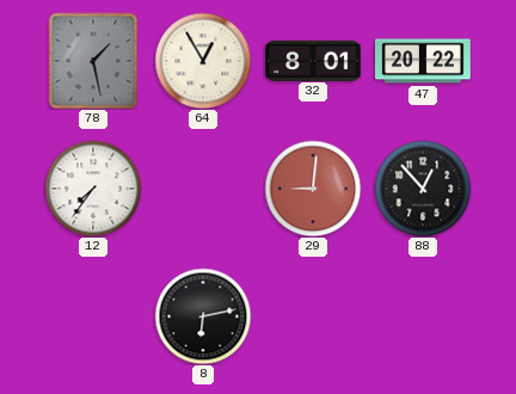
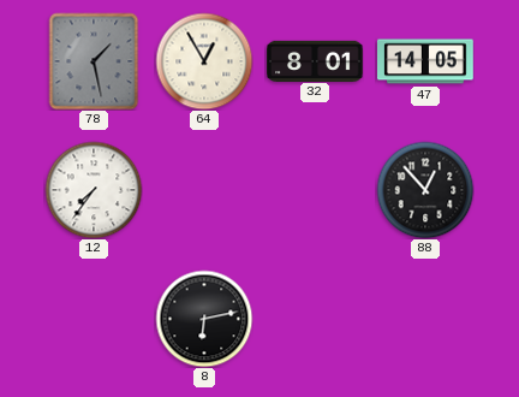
47: 20:22 -> 14:05
29: 9:01 -> none
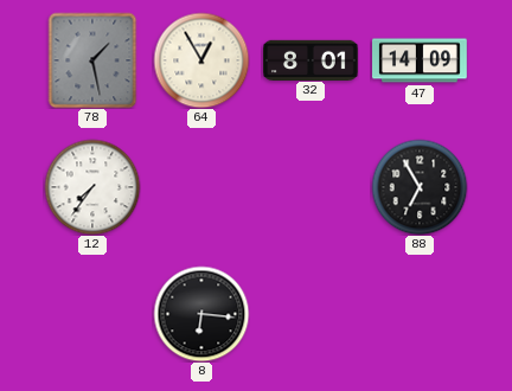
47: 14:05 -> 14:09
88: 12:53 -> 6:55
8: 6:13 -> 6:16
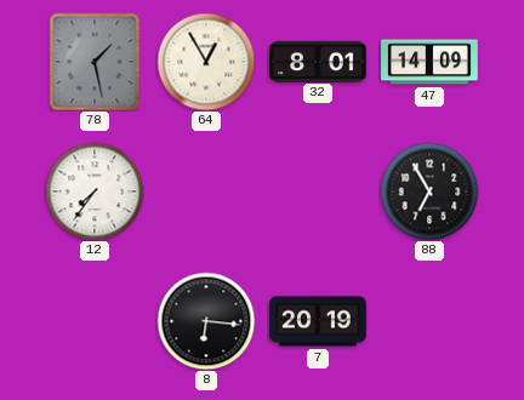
7: none -> 20:19
